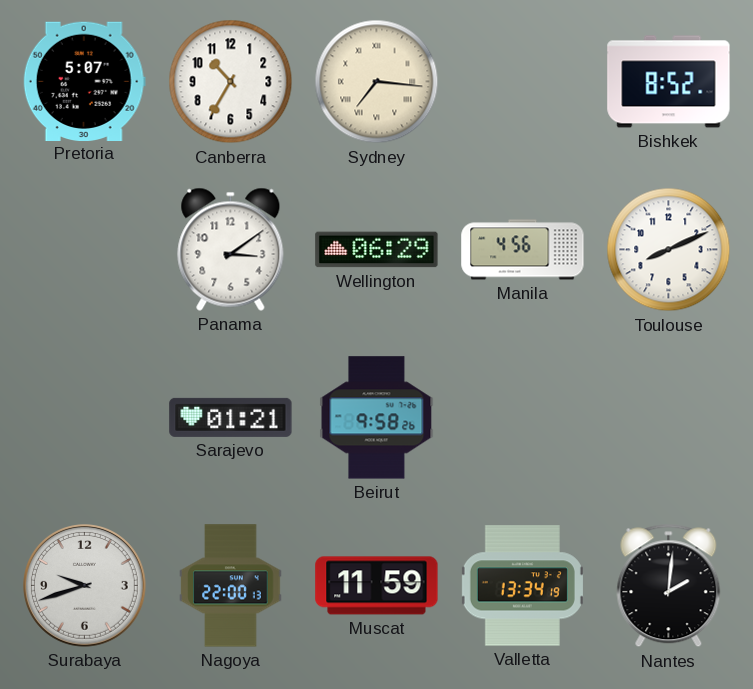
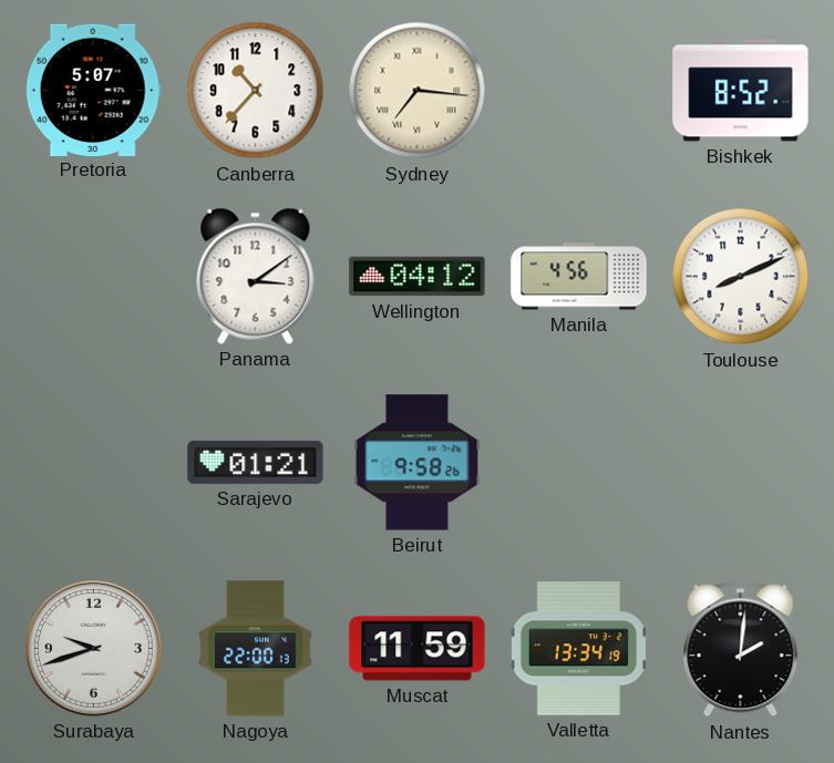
Canberra: 10:35 -> 10:37
Wellington: 06:29 -> 04:12
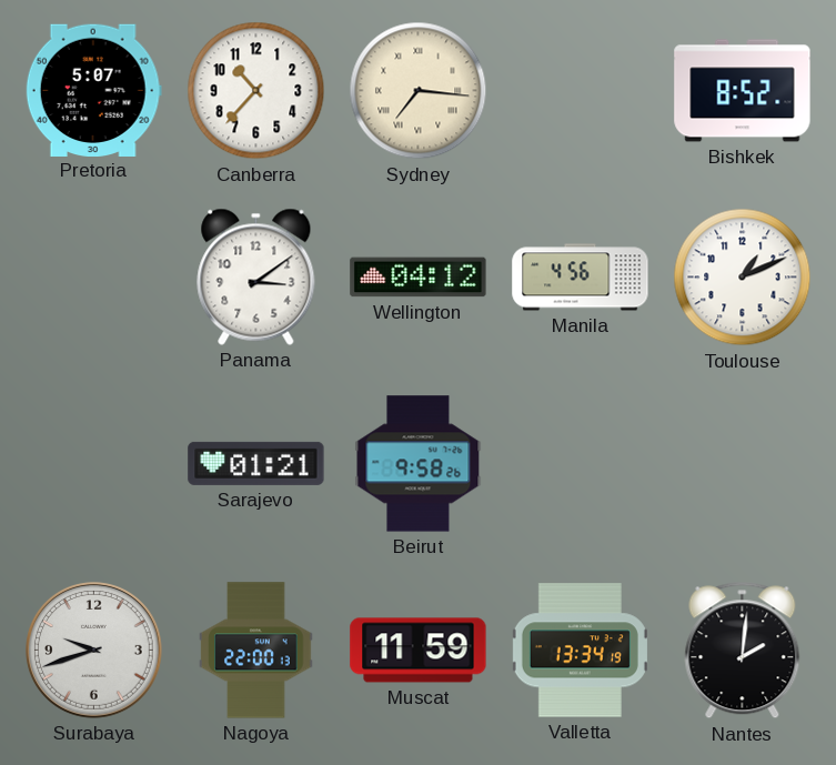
Toulouse: 8:11 -> 1:11
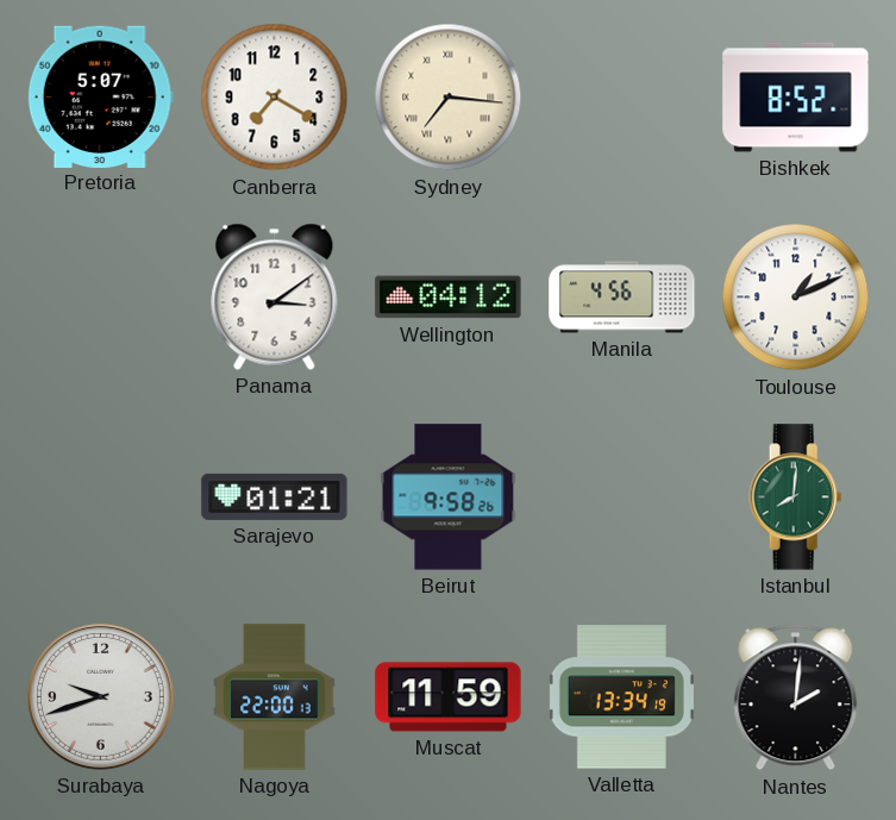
Canberra: 10:37 -> 7:20
Istanbul: none -> 8:01
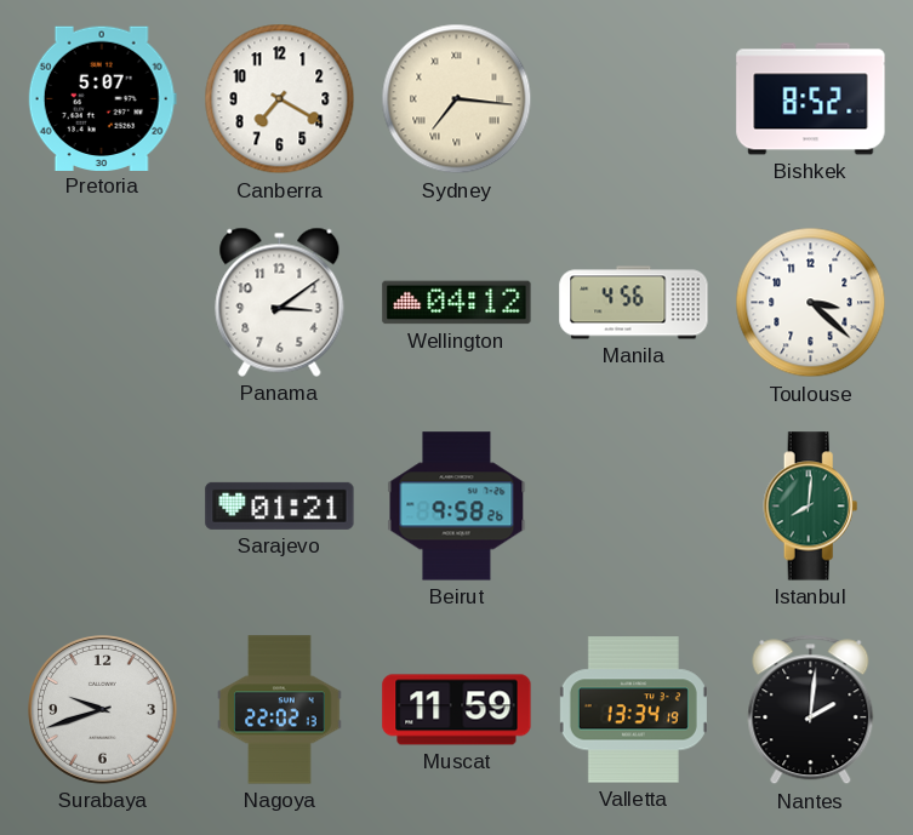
Toulouse: 1:11 -> 3:22
Nagoya: 22:00 -> 22:02
